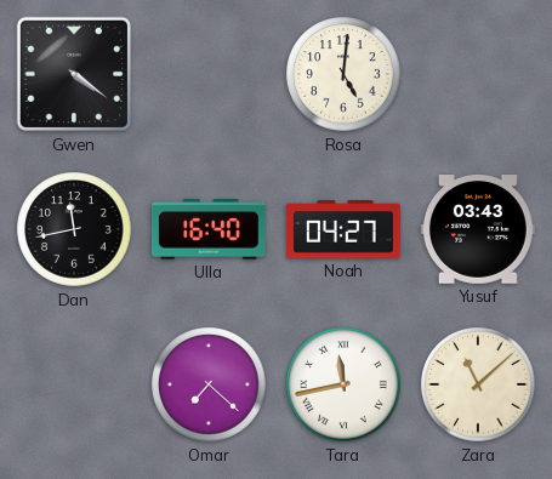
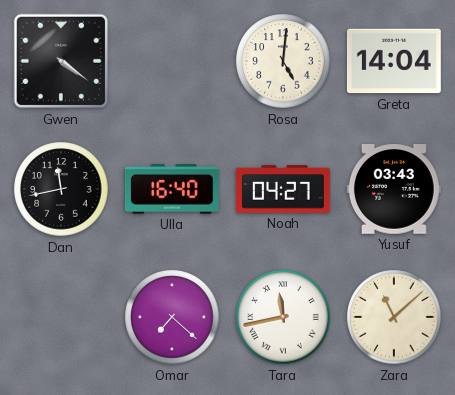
Greta: none -> 14:04
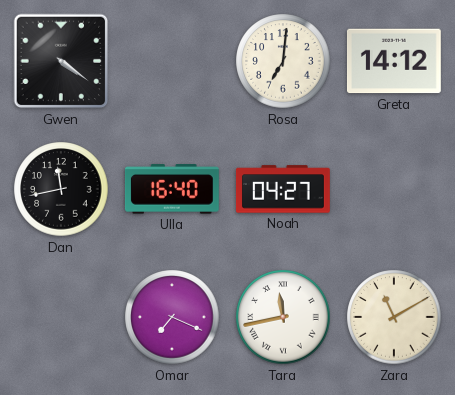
Rosa: 5:01 -> 7:01
Greta: 14:04 -> 14:12
Yusuf: 03:43 -> none
Omar: 7:22 -> 7:19
Zara: 11:08 -> 11:10
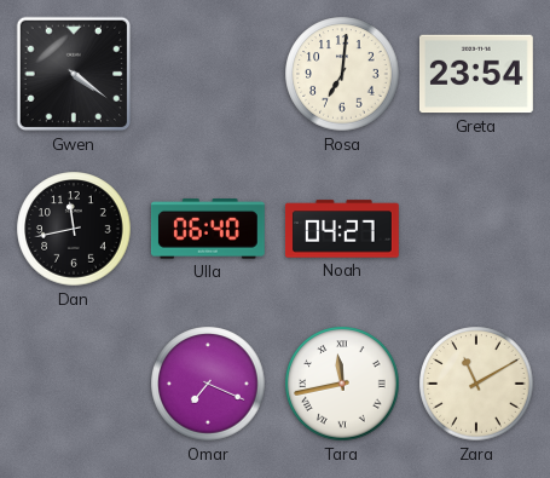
Greta: 14:12 -> 23:54
Ulla: 16:40 -> 06:40
